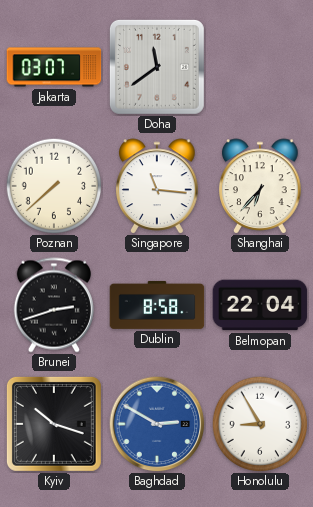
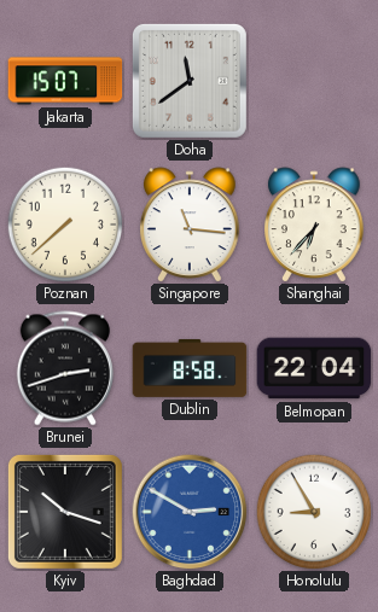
Jakarta: 03:07 -> 15:07
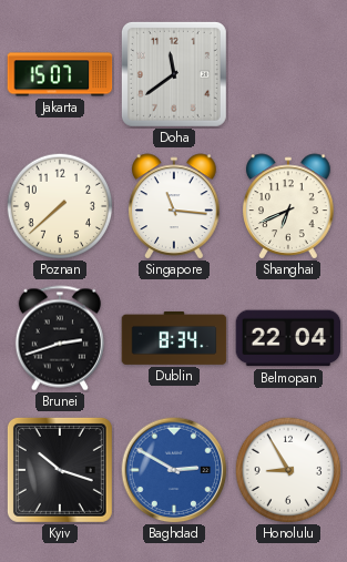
Shanghai: 6:37 -> 6:41
Dublin: 8:58 -> 8:34
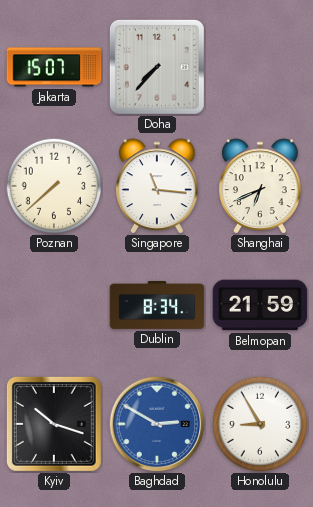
Doha: 11:39 -> 7:37
Brunei: 2:42 -> none
Belmopan: 22:04 -> 21:59
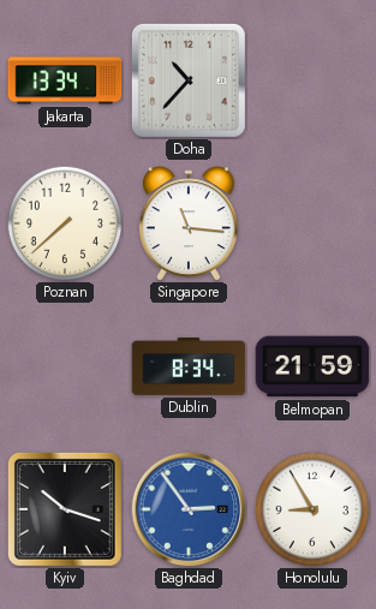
Jakarta: 15:07 -> 13:34
Doha: 7:37 -> 10:37
Shanghai: 6:41 -> none
Baghdad: 2:50 -> 2:54
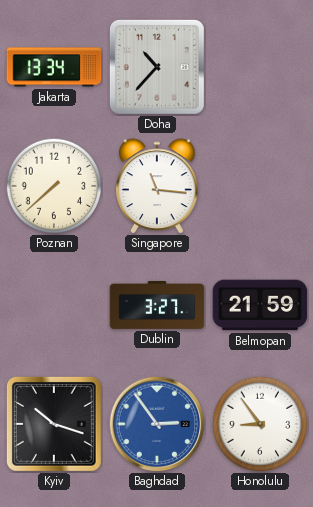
Dublin: 8:34 -> 3:27
Honolulu: 8:55 -> 8:54
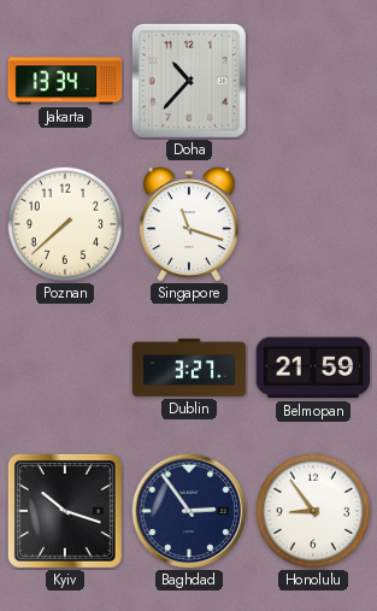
Singapore: 11:16 -> 11:18
Baghdad dial: blue -> navy
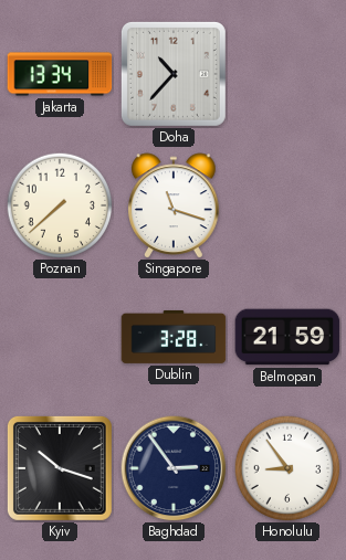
Dublin: 3:27 -> 3:28
